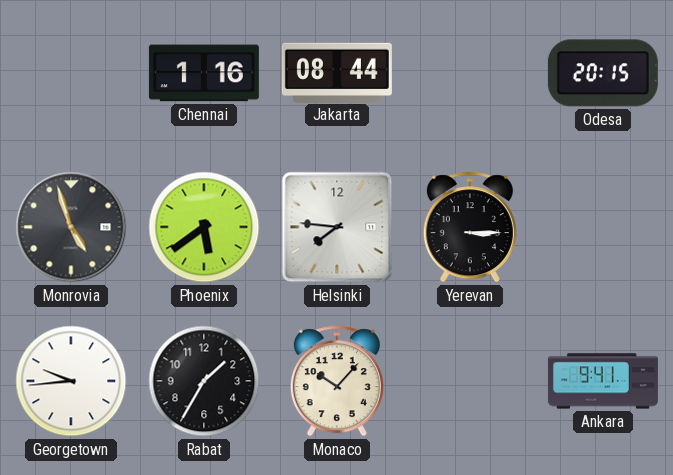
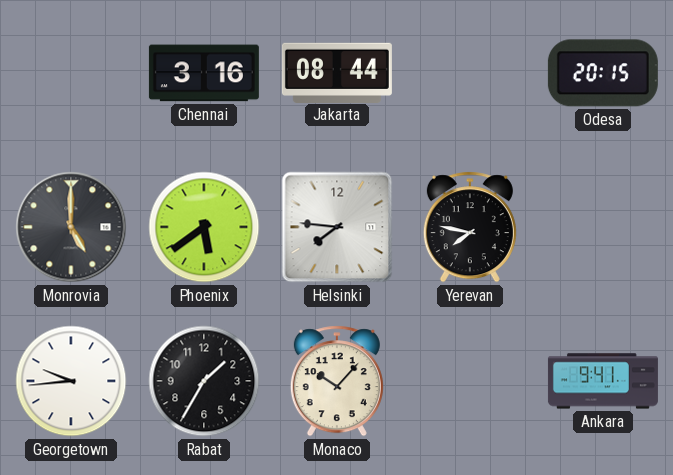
Chennai: 1:16 -> 3:16
Monrovia: 4:57 -> 5:00
Yerevan: 3:15 -> 7:47
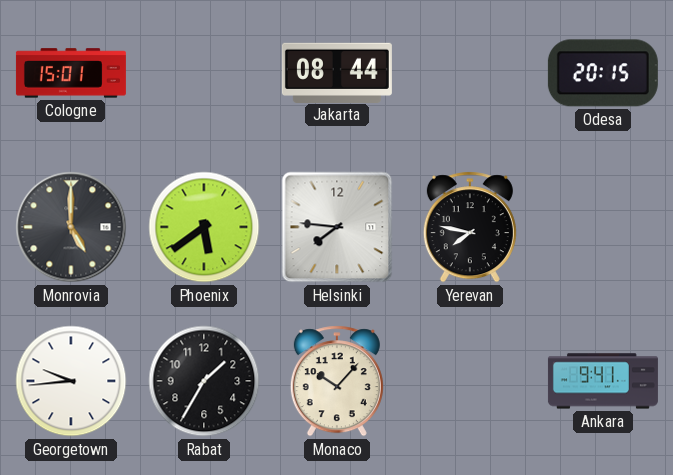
Cologne: none -> 15:01
Chennai: 3:16 -> none
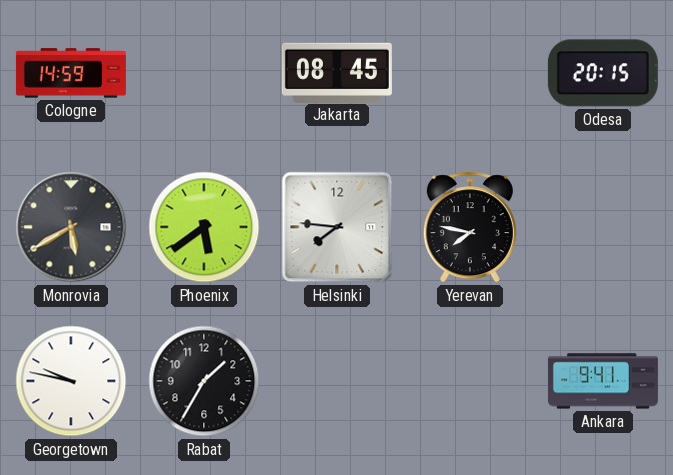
Cologne: 15:01 -> 14:59
Jakarta: 08:44 -> 08:45
Monrovia: 5:00 -> 5:40
Georgetown: 9:44 -> 9:47
Monaco: 10:07 -> none
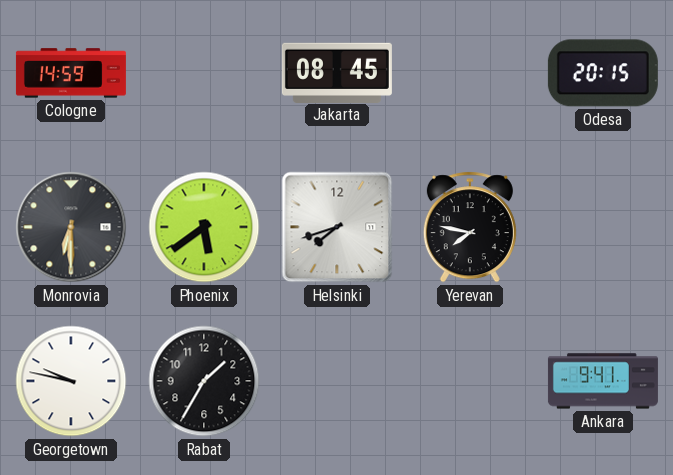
Monrovia: 5:40 -> 6:30
Helsinki: 7:46 -> 7:42
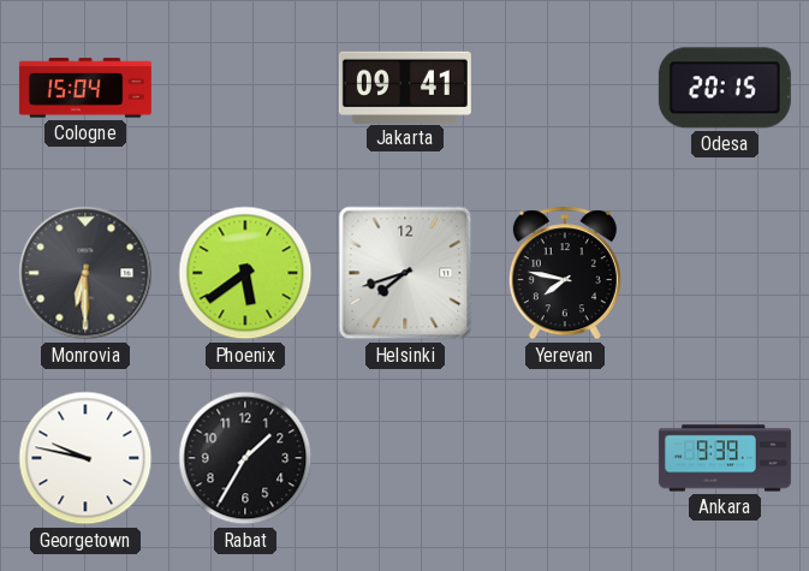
Cologne: 14:59 -> 15:04
Jakarta: 08:45 -> 09:41
Ankara: 9:41 -> 9:39
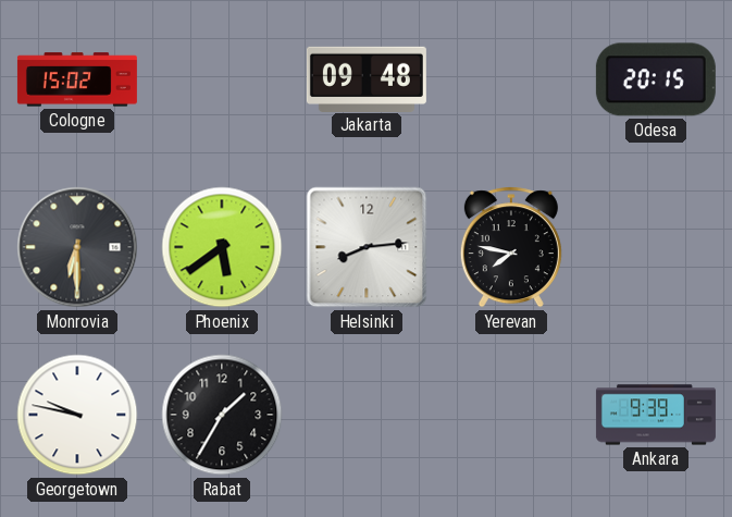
Cologne: 15:04 -> 15:02
Jakarta: 09:41 -> 09:48
Helsinki: 7:42 -> 8:14
